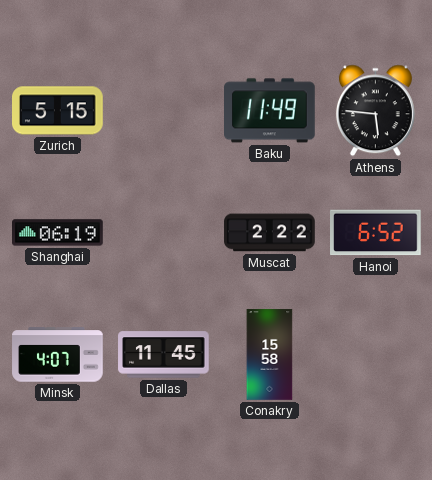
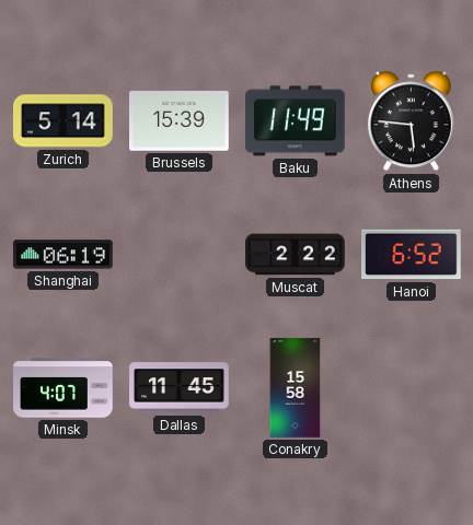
Zurich: 5:15 -> 5:14
Brussels: none -> 15:39
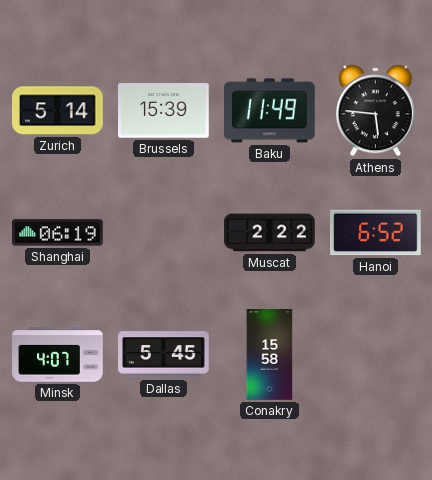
Dallas: 11:45 -> 5:45
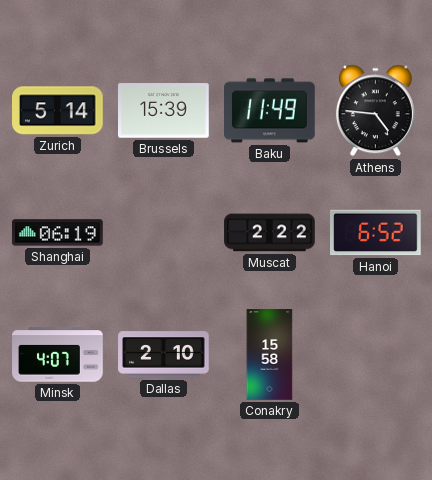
Athens: 5:46 -> 4:46
Dallas: 5:45 -> 2:10
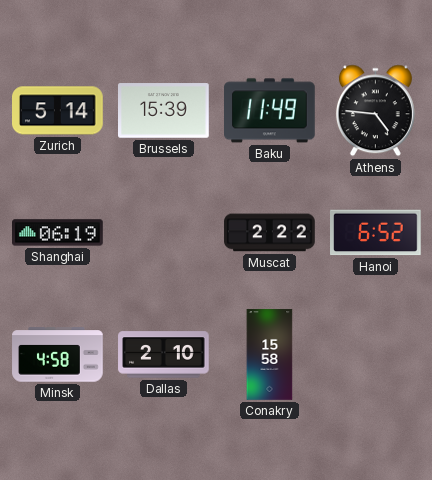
Minsk: 4:07 -> 4:58
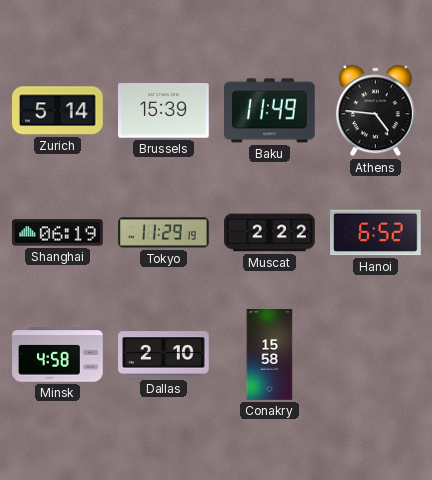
Tokyo: none -> 11:29
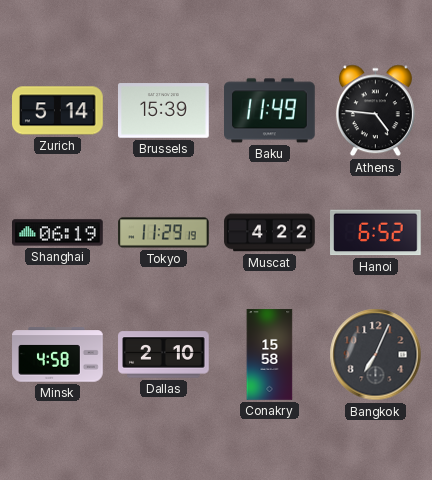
Muscat: 2:22 -> 4:22
Bangkok: none -> 7:04
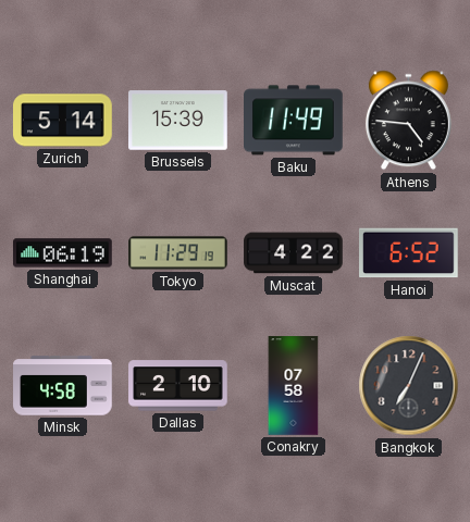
Conakry: 15:58 -> 07:58
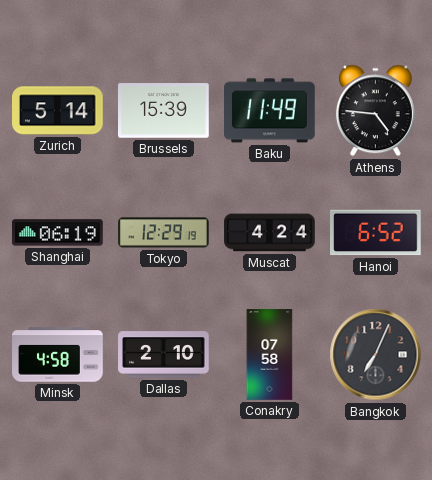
Tokyo: 11:29 -> 12:29
Muscat: 4:22 -> 4:24
